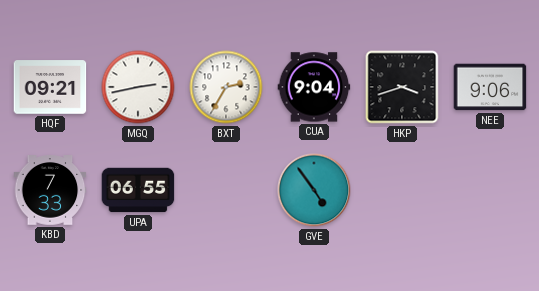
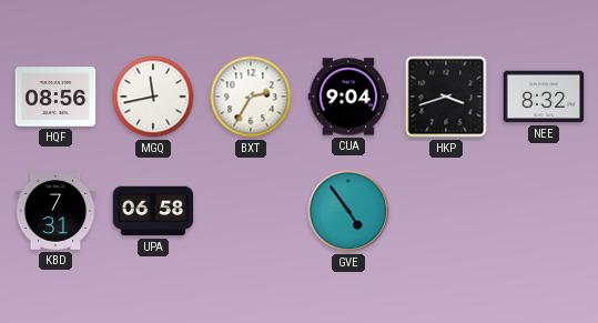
HQF: 09:21 -> 08:56
MGQ: 2:43 -> 11:43
NEE: 9:06 -> 8:32
KBD: 7:33 -> 7:31
UPA: 06:55 -> 06:58
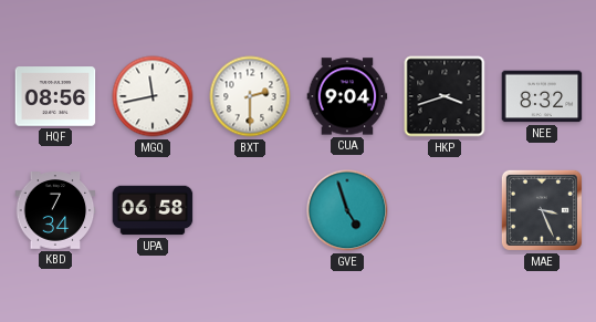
BXT: 2:35 -> 2:30
KBD: 7:31 -> 7:34
GVE: 4:54 -> 4:57
MAE: none -> 3:26
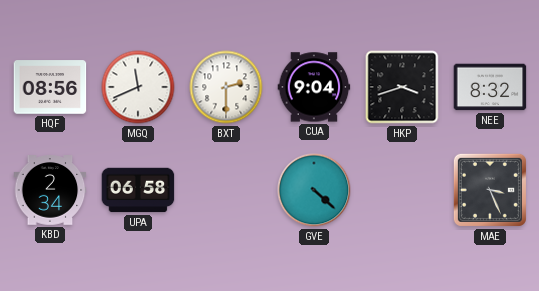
MGQ: 11:43 -> 11:41
KBD: 7:34 -> 2:34
GVE: 4:57 -> 4:22
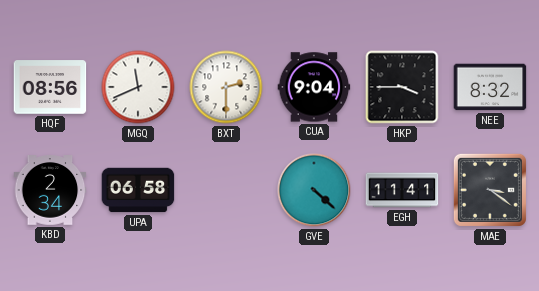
HKP: 3:42 -> 3:45
EGH: none -> 11:41
MAE: 3:26 -> 3:21
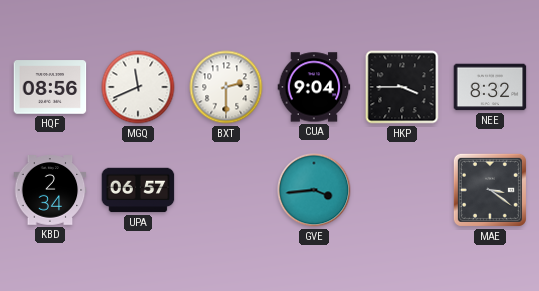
UPA: 06:58 -> 06:57
GVE: 4:22 -> 3:44
EGH: 11:41 -> none
